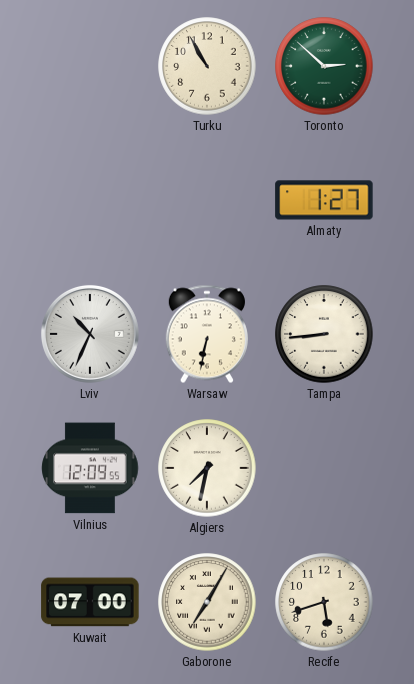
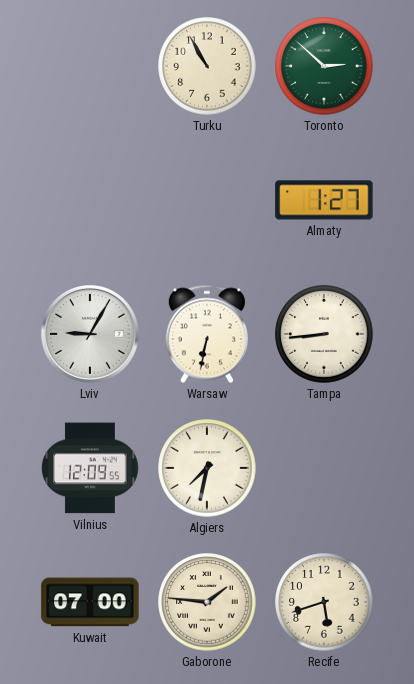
Lviv: 10:34 -> 9:05
Gaborone: 7:05 -> 1:46
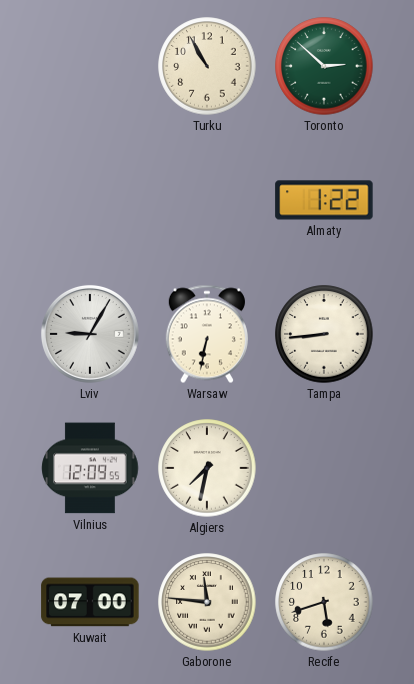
Almaty: 1:27 -> 1:22
Gaborone: 1:46 -> 11:46
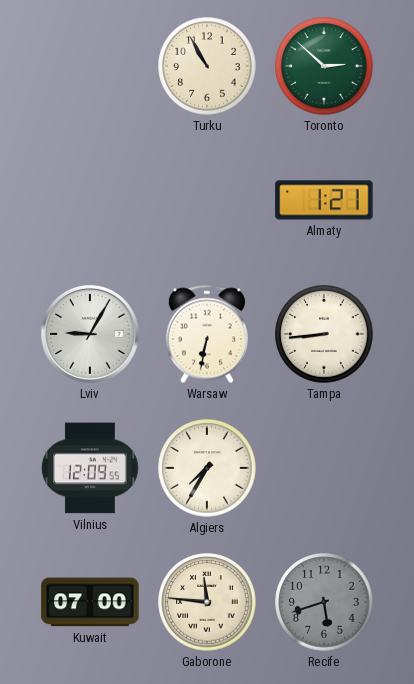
Almaty: 1:22 -> 1:21
Algiers: 7:32 -> 7:35
Recife dial: cream -> grey
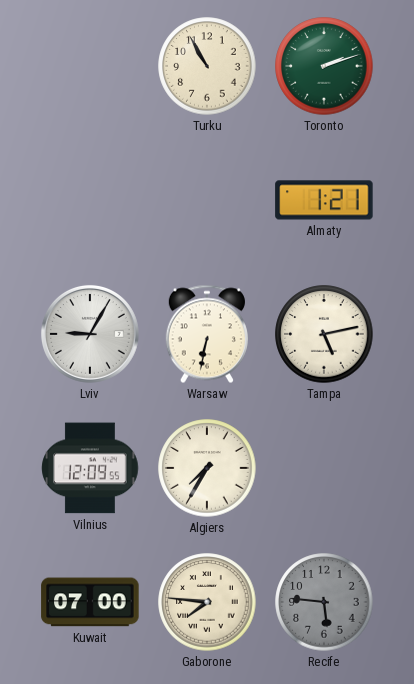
Toronto: 2:52 -> 2:12
Tampa: 8:44 -> 5:13
Gaborone: 11:46 -> 7:46
Recife: 5:42 -> 5:46
